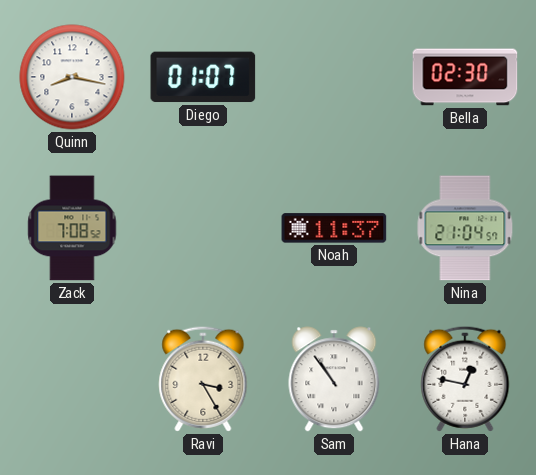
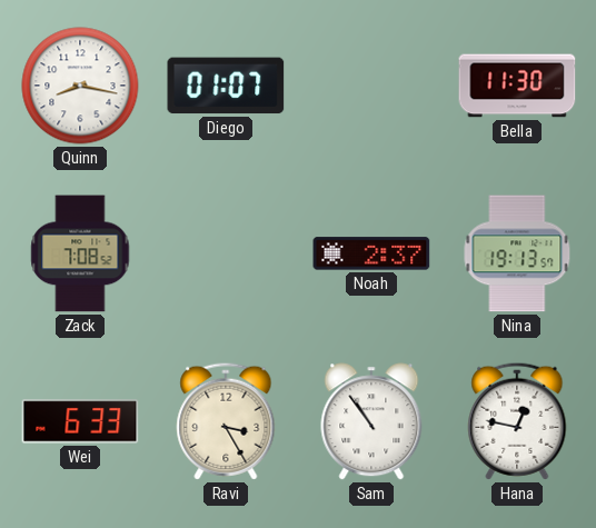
Bella: 02:30 -> 11:30
Noah: 11:37 -> 2:37
Nina: 21:04 -> 19:13
Wei: none -> 6:33
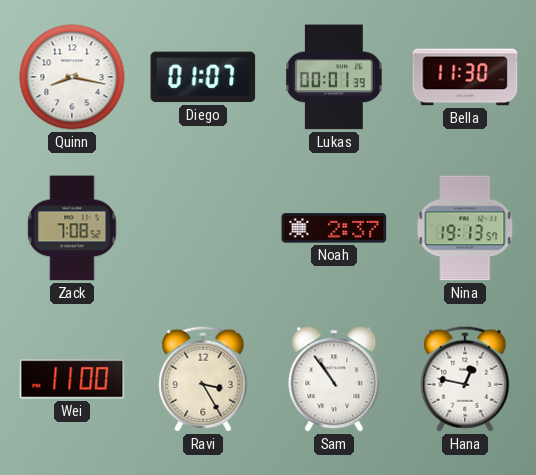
Lukas: none -> 00:01
Wei: 6:33 -> 11:00
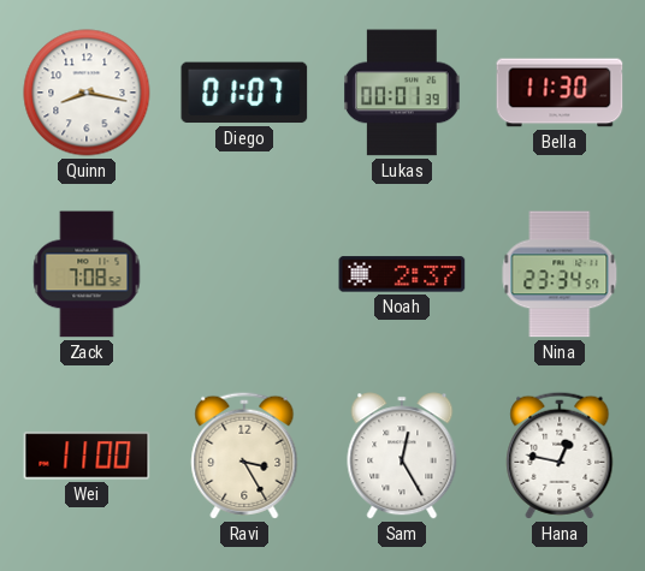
Nina: 19:13 -> 23:34
Sam: 10:54 -> 12:25
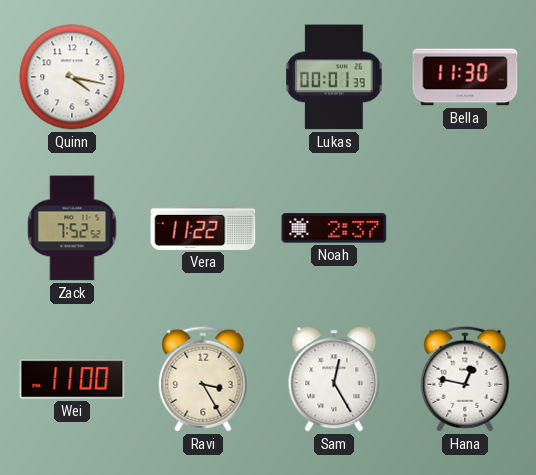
Quinn: 8:17 -> 4:17
Diego: 01:07 -> none
Zack: 7:08 -> 7:52
Vera: none -> 11:22
Nina: 23:34 -> none
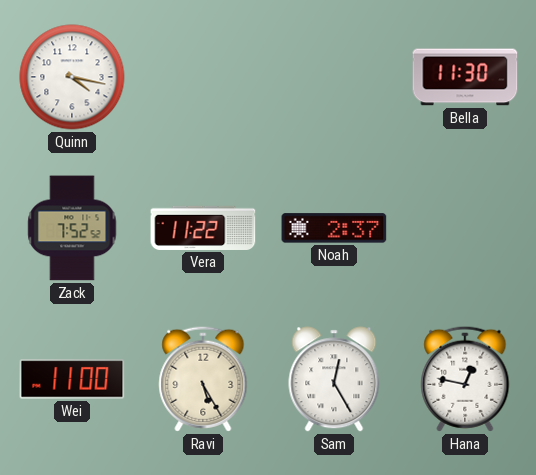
Lukas: 00:01 -> none
Ravi: 3:25 -> 5:25
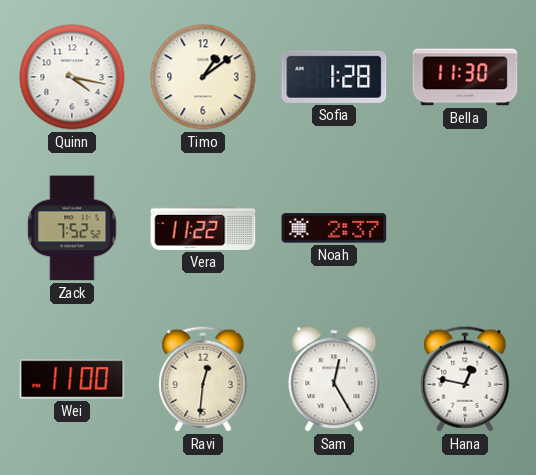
Timo: none -> 1:09
Sofia: none -> 1:28
Ravi: 5:25 -> 12:31
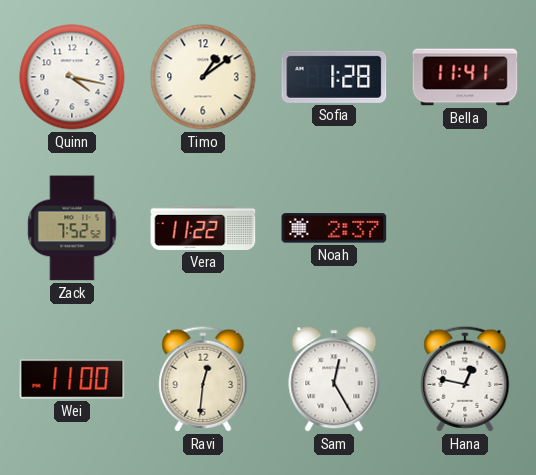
Bella: 11:30 -> 11:41
